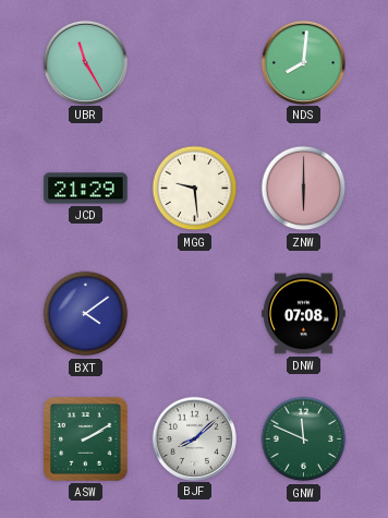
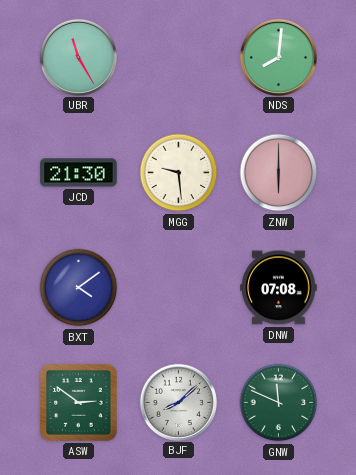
JCD: 21:29 -> 21:30
ASW: 2:10 -> 2:51
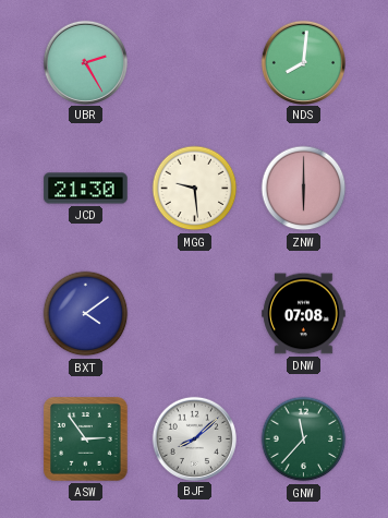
UBR: 11:25 -> 2:25
ASW: 2:51 -> 2:54
GNW: 11:49 -> 11:37
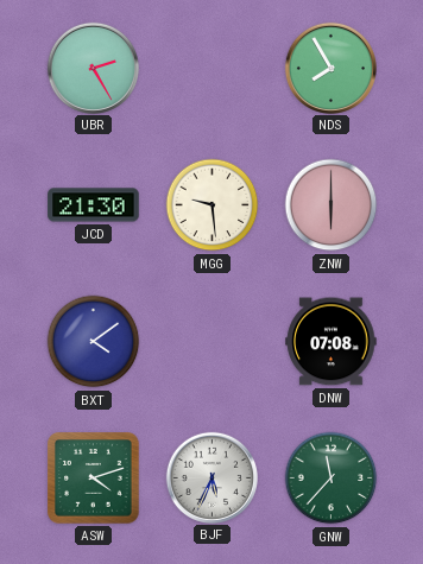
NDS: 8:01 -> 7:55
ASW: 2:54 -> 4:12
BJF: 8:08 -> 5:34
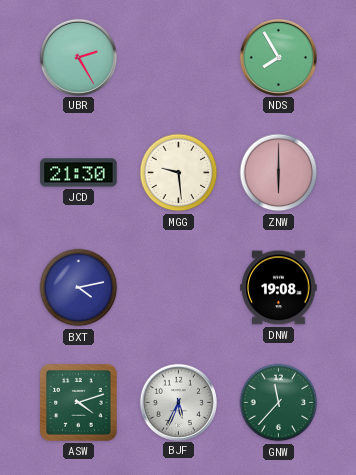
BXT: 4:09 -> 4:13
DNW: 07:08 -> 19:08
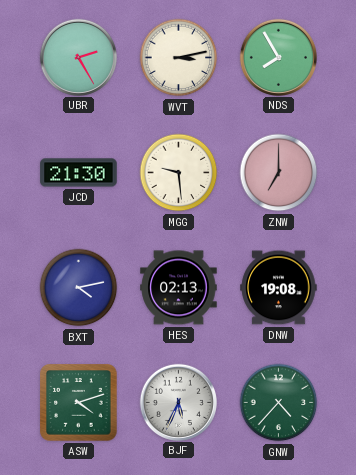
WVT: none -> 3:13
ZNW: 6:00 -> 7:00
HES: none -> 02:13
GNW: 11:37 -> 4:37
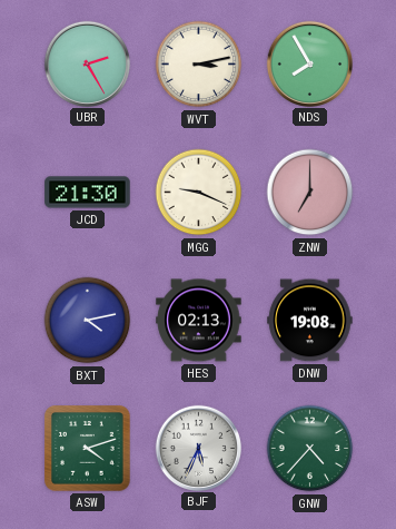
MGG: 9:29 -> 9:19
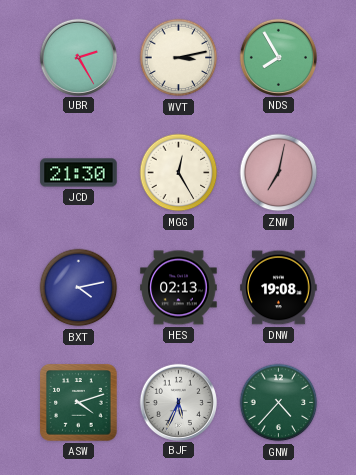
MGG: 9:19 -> 12:25
ZNW: 7:00 -> 7:02
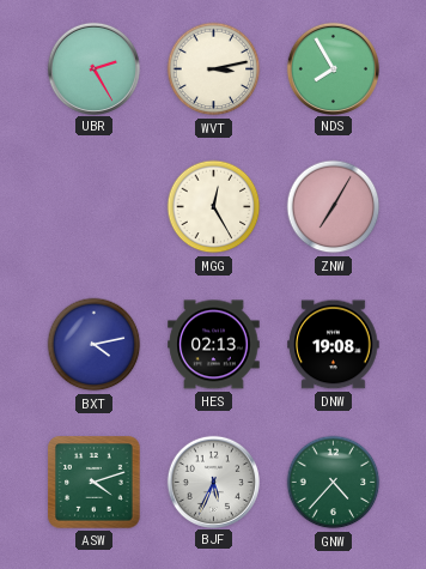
JCD: 21:30 -> none
ZNW: 7:02 -> 7:05
